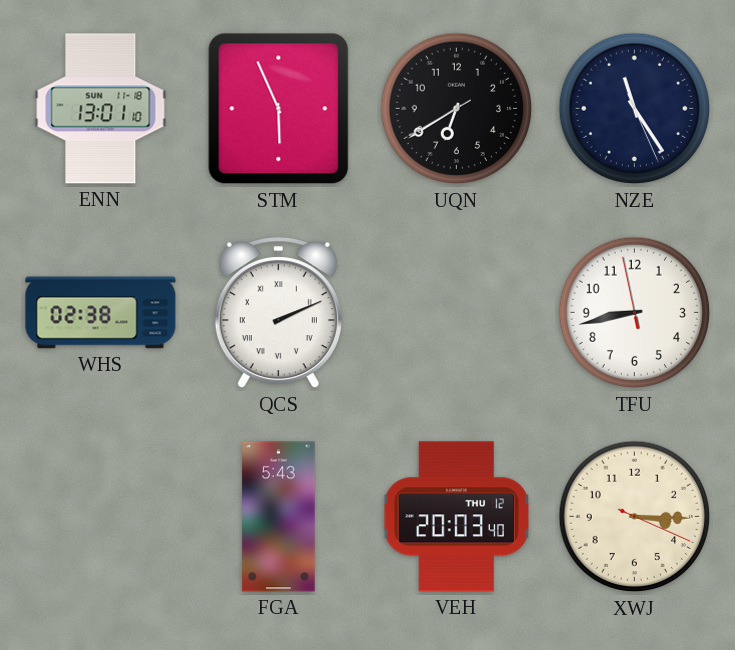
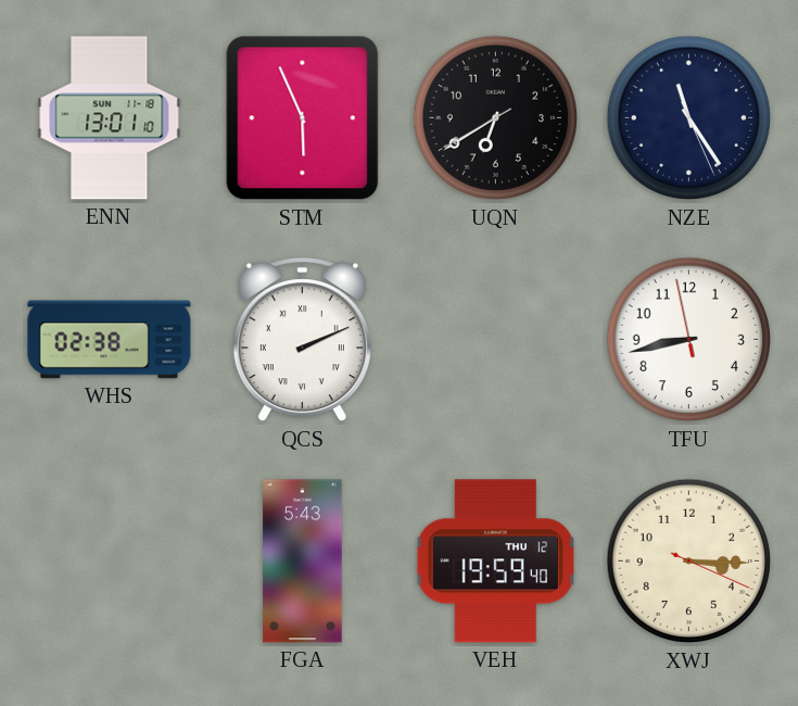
VEH: 20:03 -> 19:59
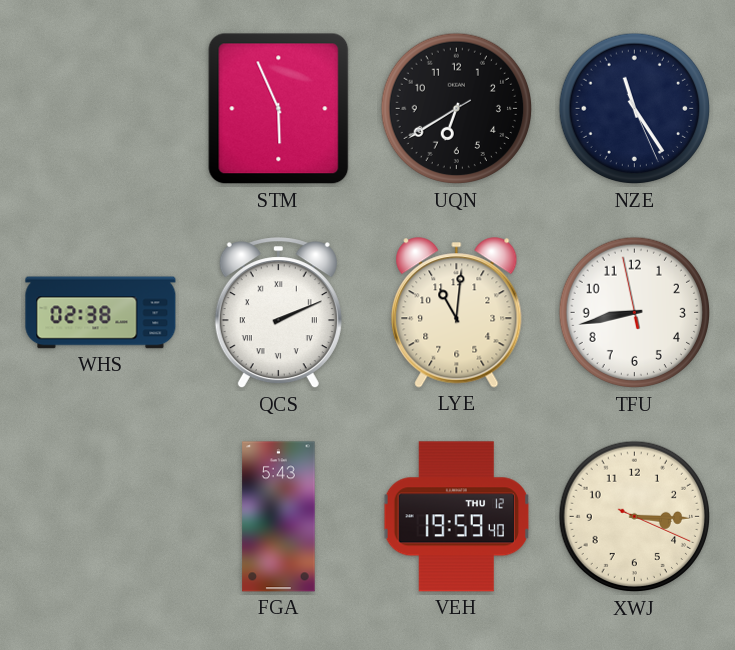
ENN: 13:01 -> none
LYE: none -> 11:01
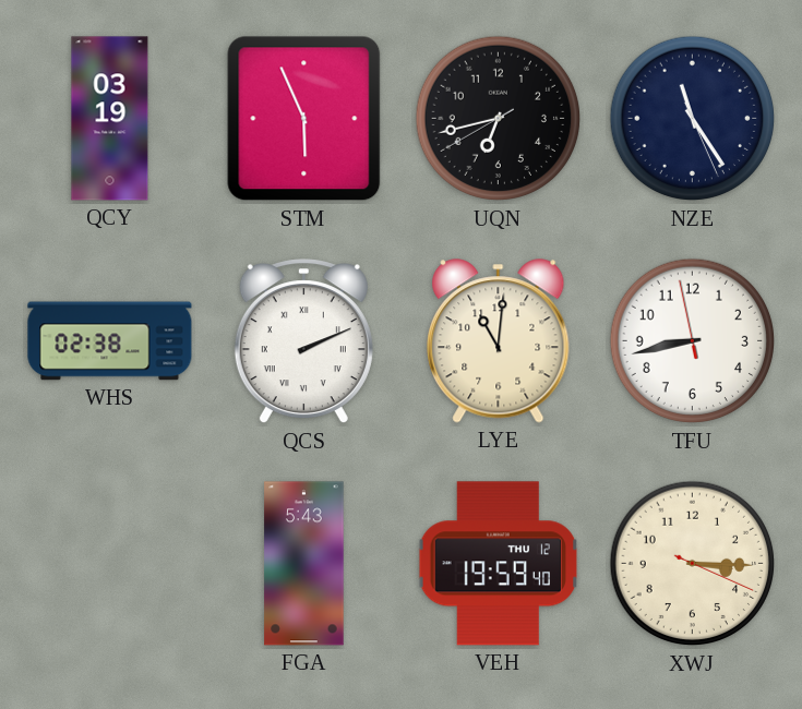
QCY: none -> 03:19
UQN: 6:39 -> 6:42
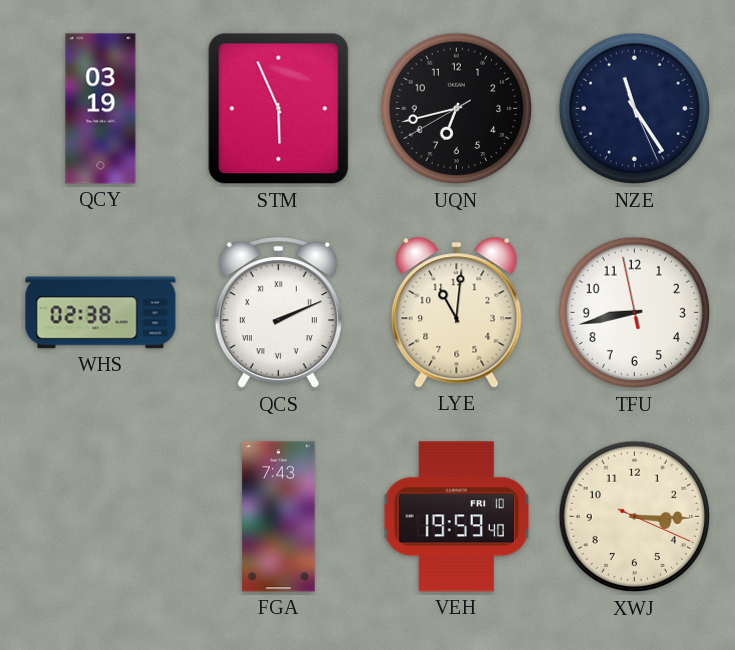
FGA: 5:43 -> 7:43
VEH date: THU 12 -> FRI 10
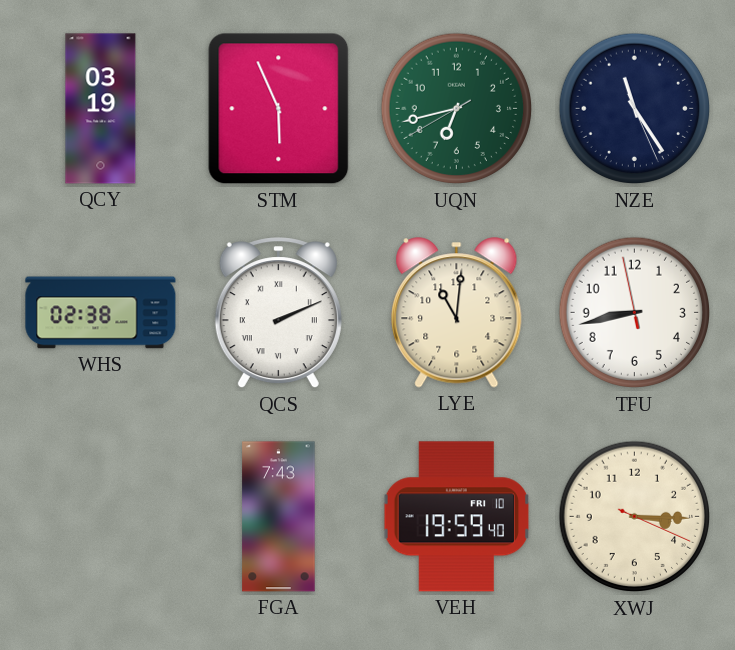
UQN dial: black -> green
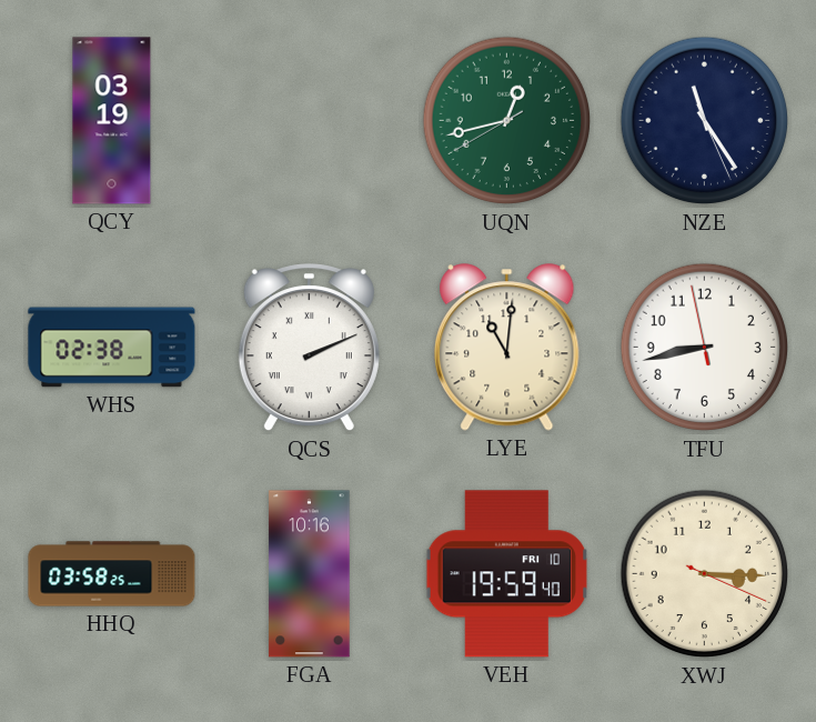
STM: 5:56 -> none
UQN: 6:42 -> 12:42
HHQ: none -> 03:58
FGA: 7:43 -> 10:16
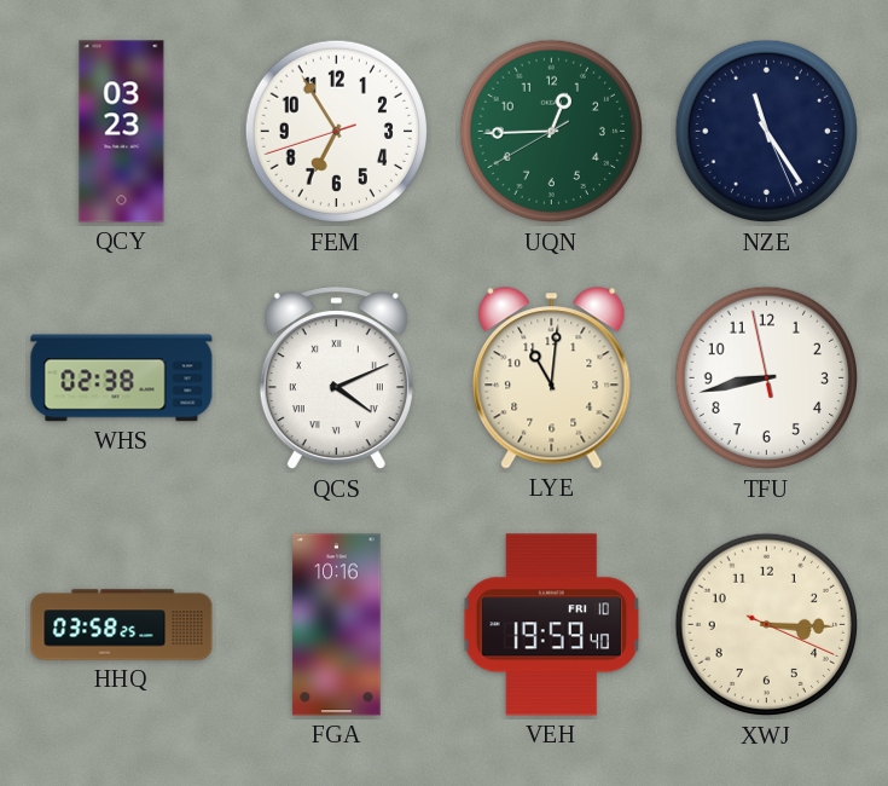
QCY: 03:19 -> 03:23
FEM: none -> 6:54
UQN: 12:42 -> 12:44
QCS: 2:11 -> 4:11
